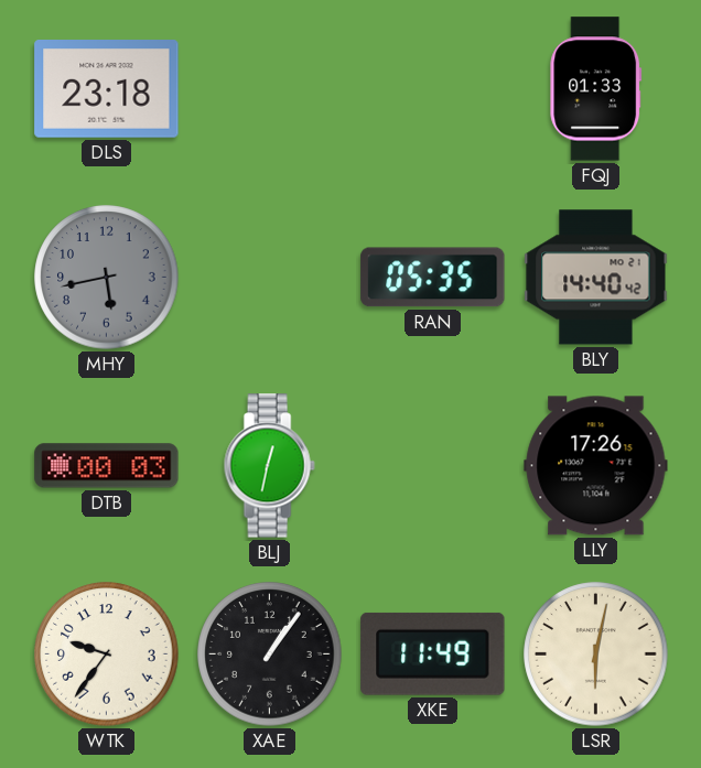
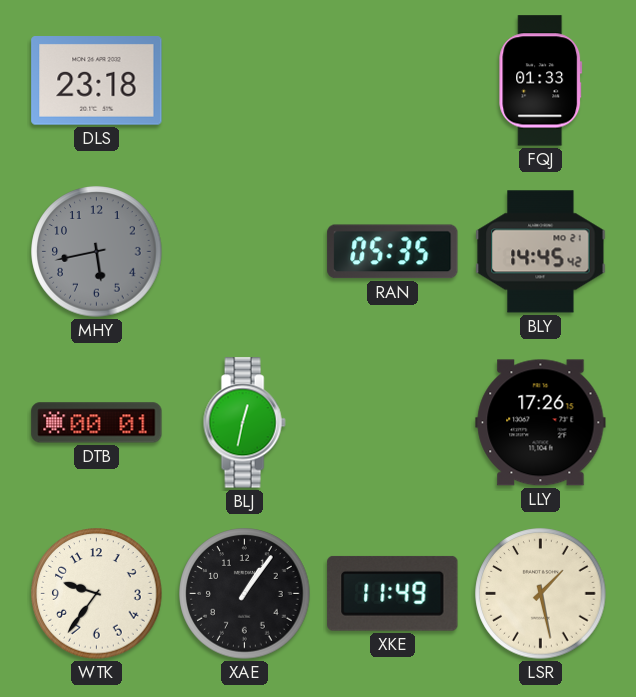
BLY: 14:40 -> 14:45
DTB: 00:03 -> 00:01
LSR: 6:02 -> 1:28
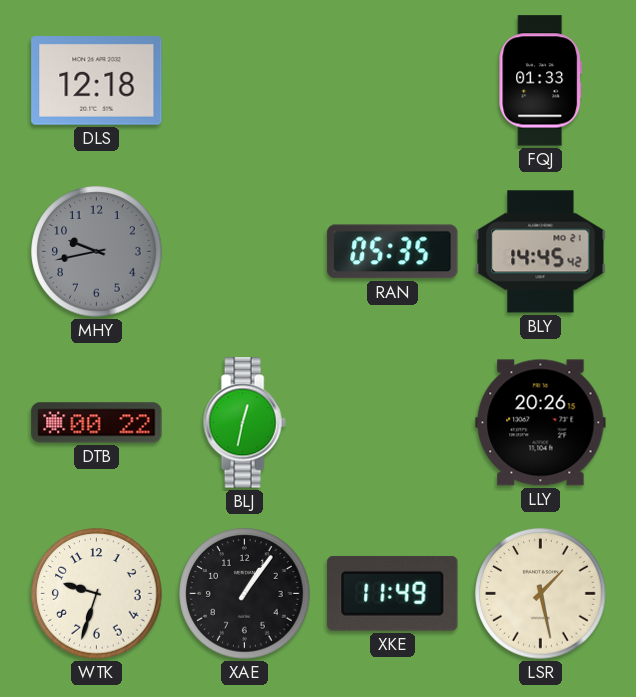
DLS: 23:18 -> 12:18
MHY: 5:43 -> 9:43
DTB: 00:01 -> 00:22
LLY: 17:26 -> 20:26
WTK: 9:36 -> 9:33
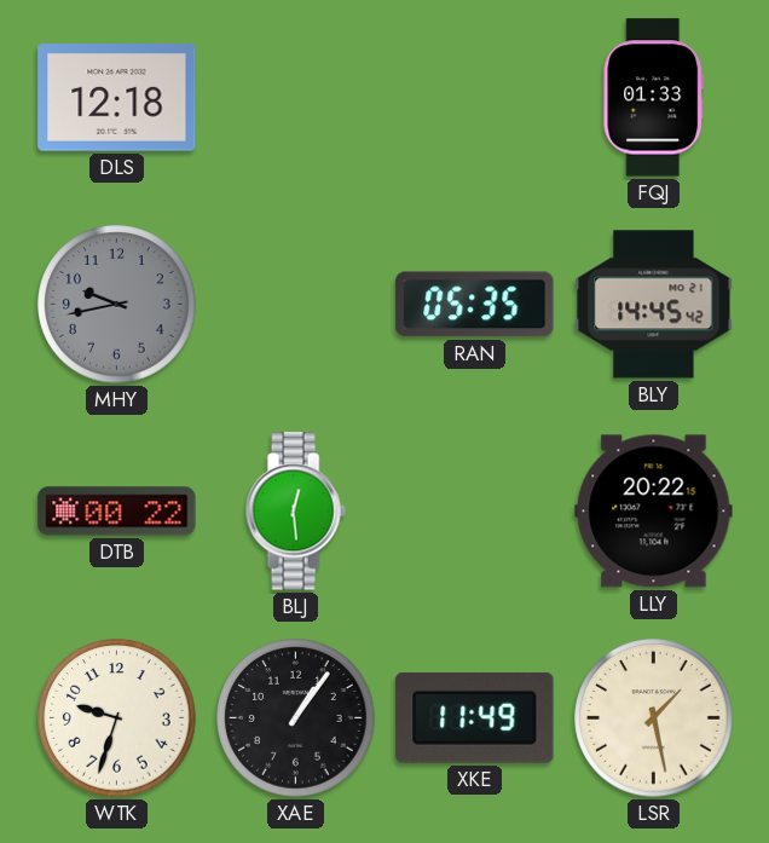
BLJ: 12:32 -> 12:29
LLY: 20:26 -> 20:22
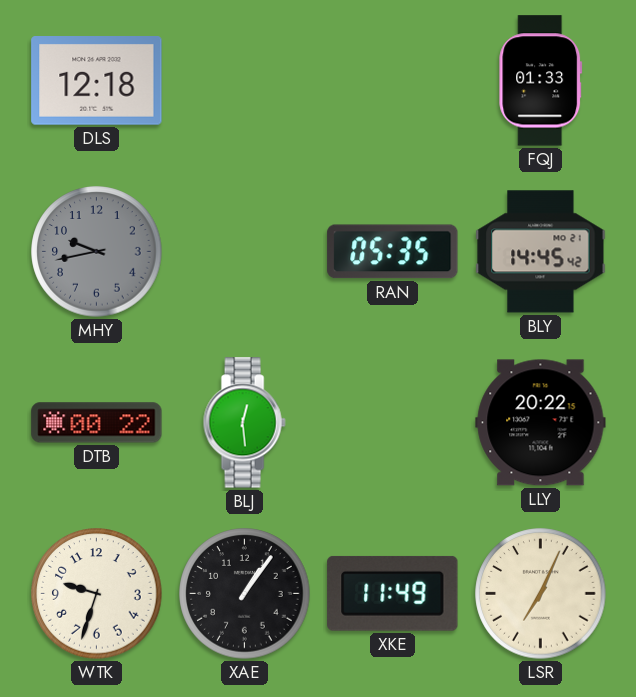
LSR: 1:28 -> 7:04
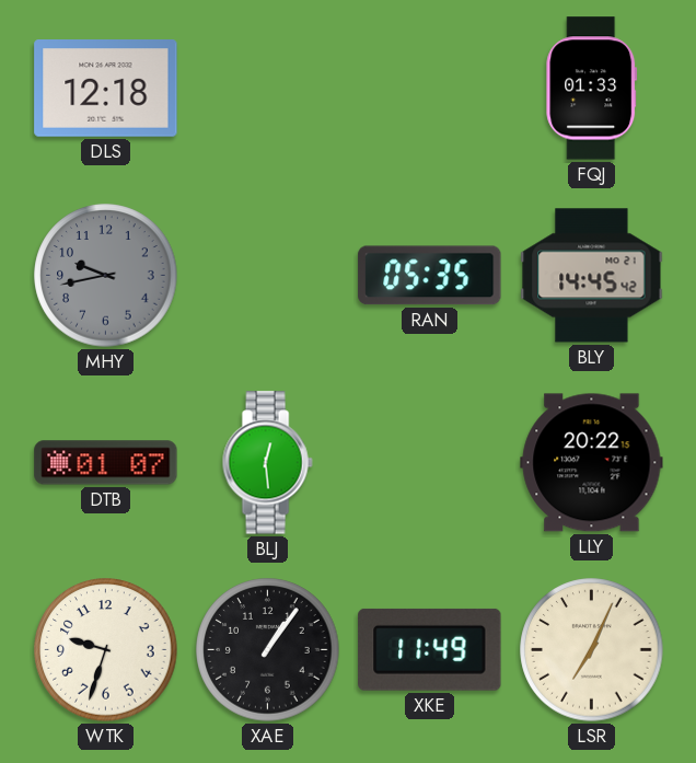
DTB: 00:22 -> 01:07
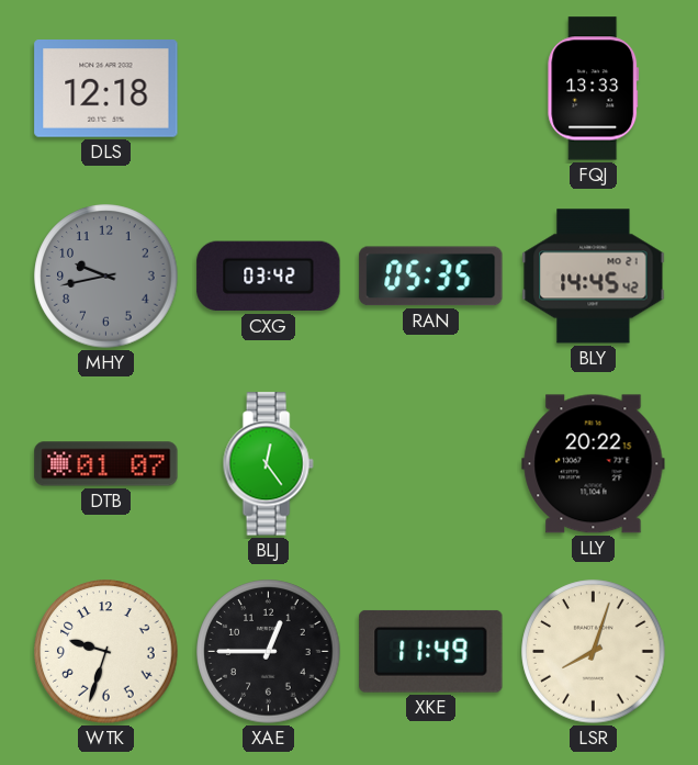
FQJ: 01:33 -> 13:33
CXG: none -> 03:42
BLJ: 12:29 -> 12:24
XAE: 1:06 -> 12:45
LSR: 7:04 -> 8:03
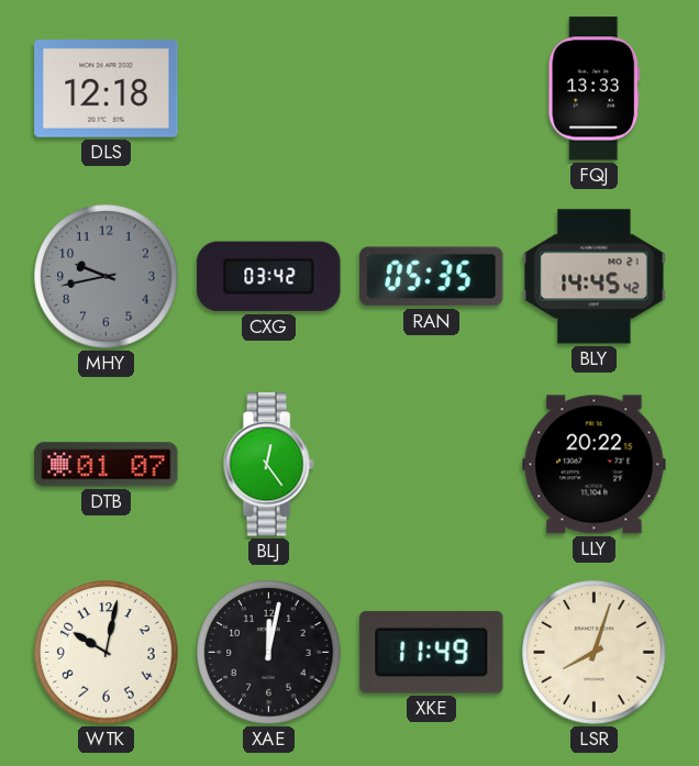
WTK: 9:33 -> 10:02
XAE: 12:45 -> 12:02
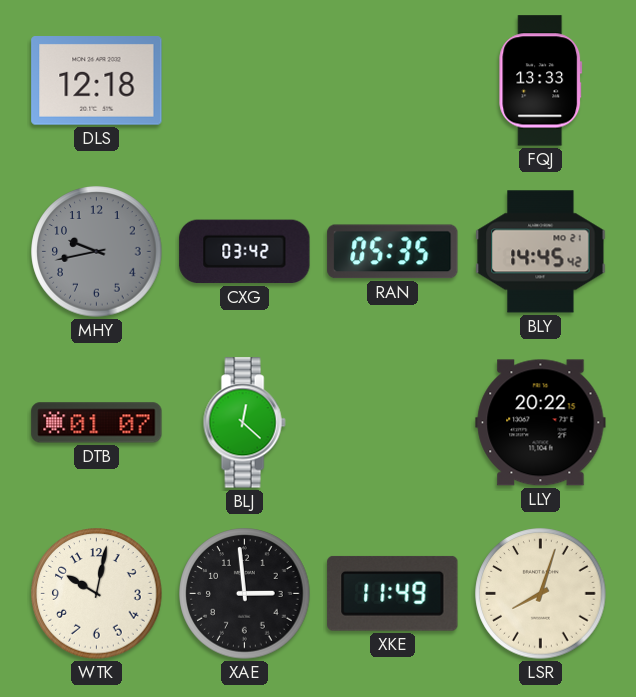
BLJ: 12:24 -> 12:22
XAE: 12:02 -> 2:59
